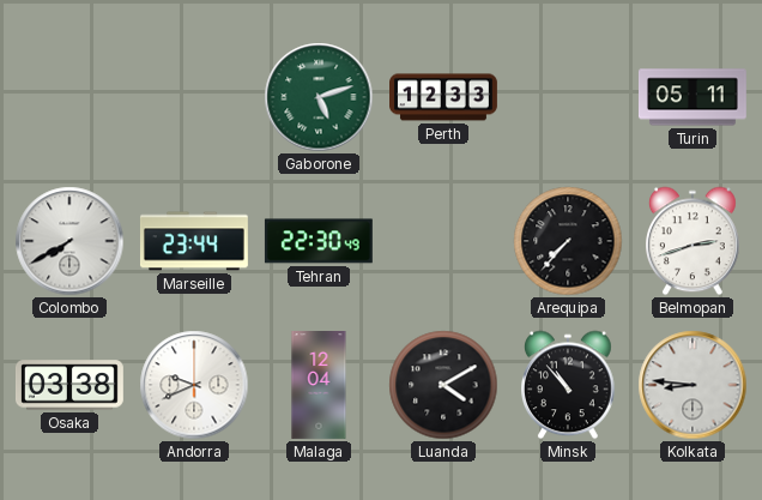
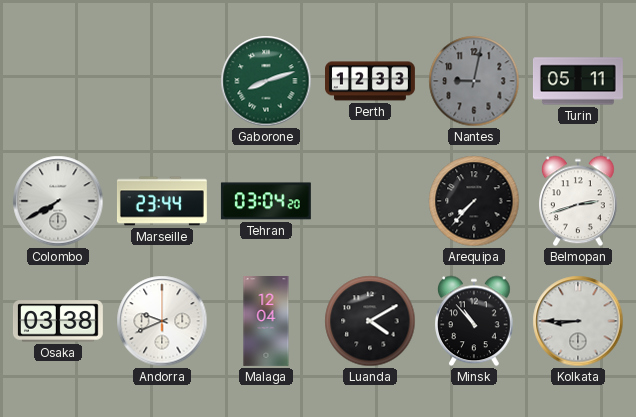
Gaborone: 5:12 -> 8:12
Nantes: none -> 9:02
Tehran: 22:30 -> 03:04
Kolkata: 8:46 -> 8:45
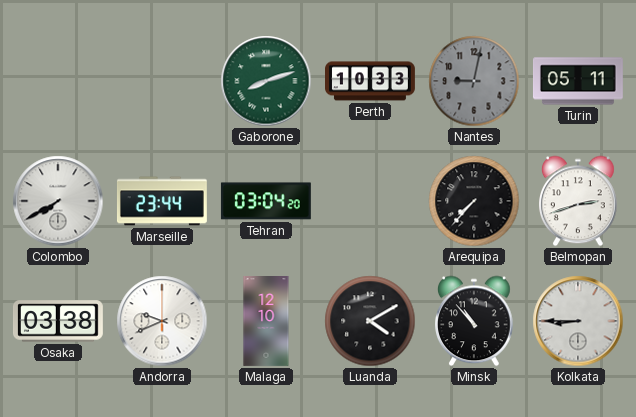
Perth: 12:33 -> 10:33
Malaga: 12:04 -> 12:10
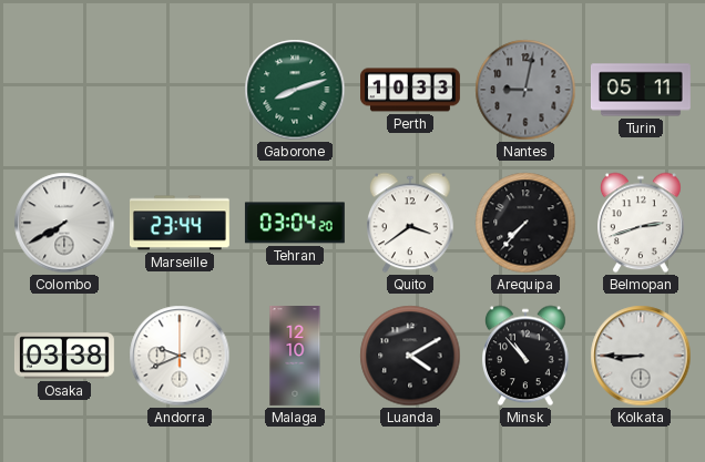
Quito: none -> 3:39
